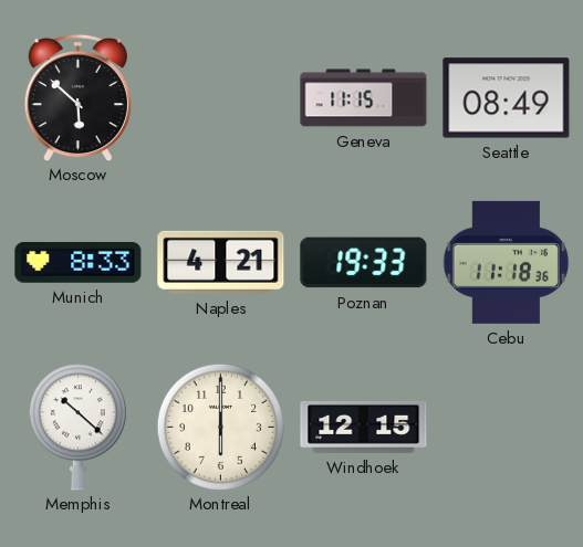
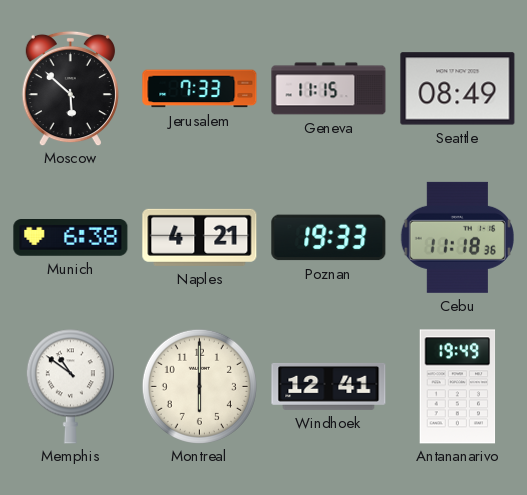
Jerusalem: none -> 7:33
Munich: 8:33 -> 6:38
Memphis: 10:22 -> 10:51
Windhoek: 12:15 -> 12:41
Antananarivo: none -> 19:49
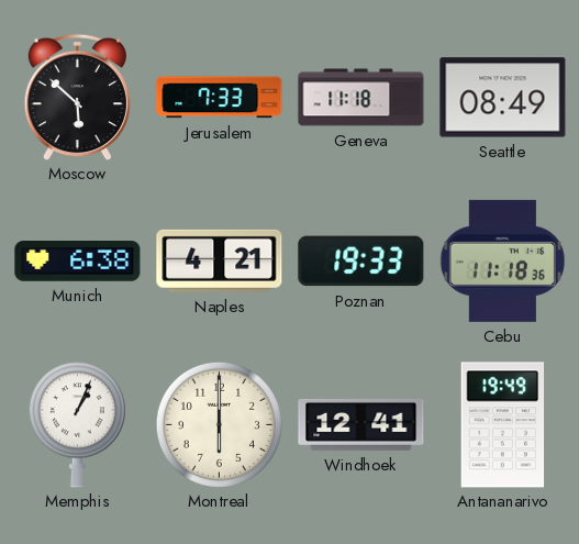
Geneva: 11:15 -> 11:18
Memphis: 10:51 -> 1:04
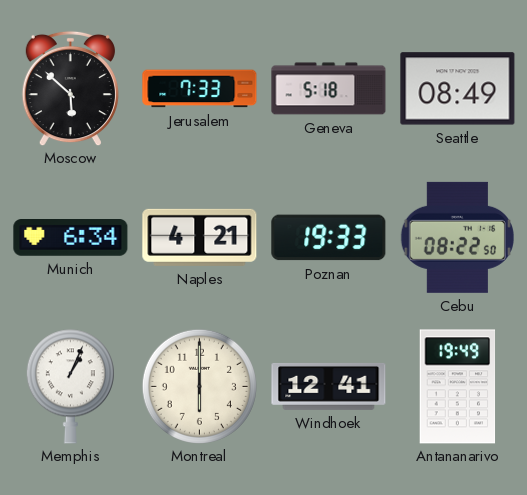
Geneva: 11:18 -> 5:18
Munich: 6:38 -> 6:34
Cebu: 11:18 -> 08:22
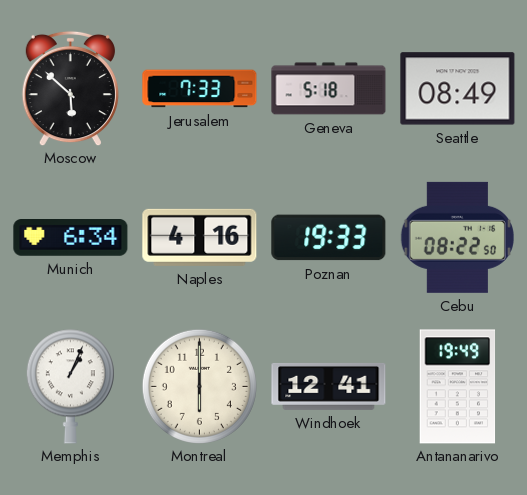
Naples: 4:21 -> 4:16
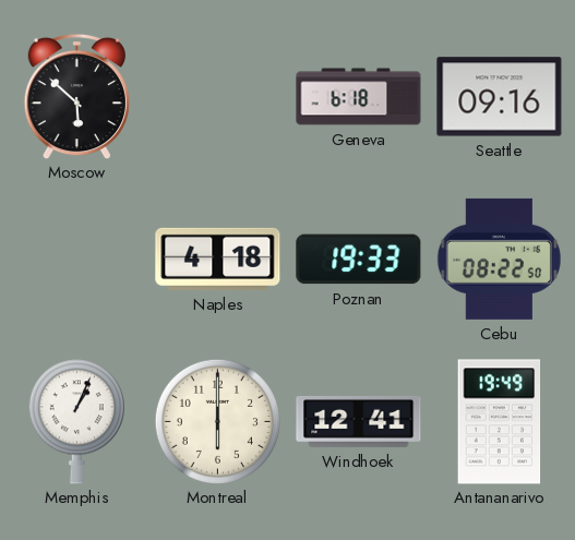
Jerusalem: 7:33 -> none
Geneva: 5:18 -> 6:18
Seattle: 08:49 -> 09:16
Munich: 6:34 -> none
Naples: 4:16 -> 4:18
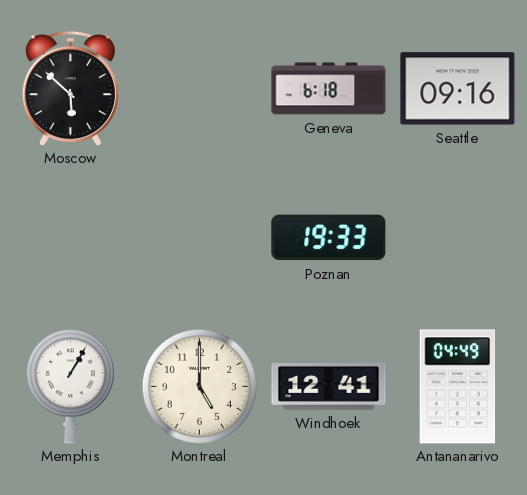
Naples: 4:18 -> none
Cebu: 08:22 -> none
Memphis: 1:04 -> 1:05
Montreal: 6:00 -> 5:00
Antananarivo: 19:49 -> 04:49
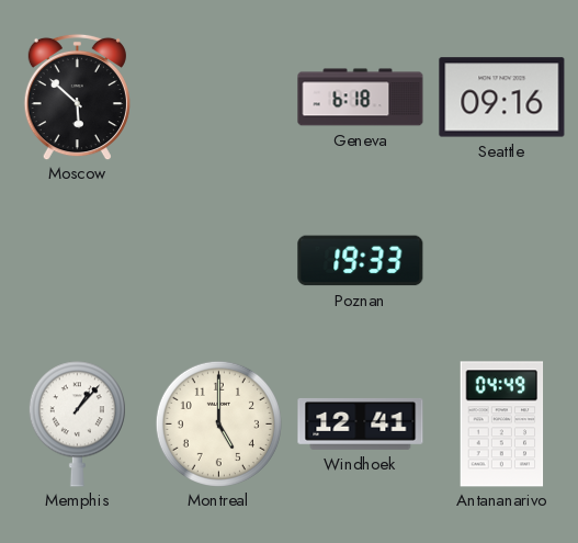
Memphis: 1:05 -> 1:07
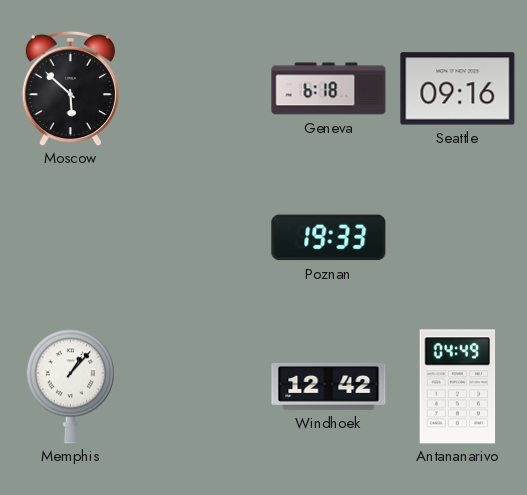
Montreal: 5:00 -> none
Windhoek: 12:41 -> 12:42
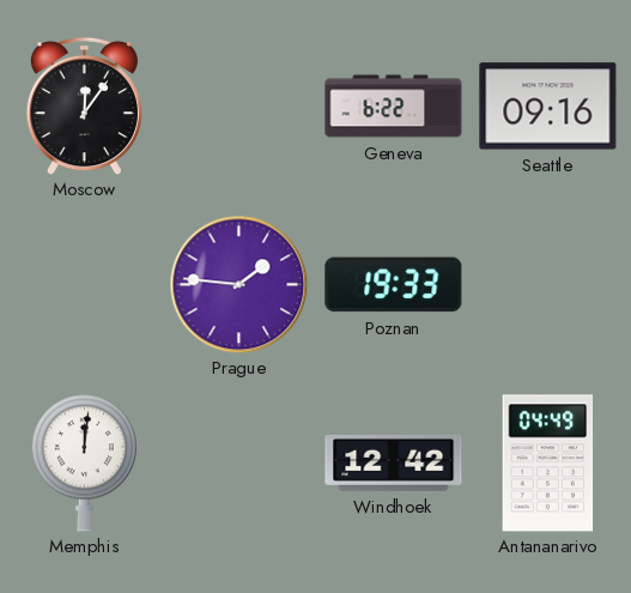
Moscow: 5:52 -> 12:06
Geneva: 6:18 -> 6:22
Prague: none -> 1:46
Memphis: 1:07 -> 12:01
